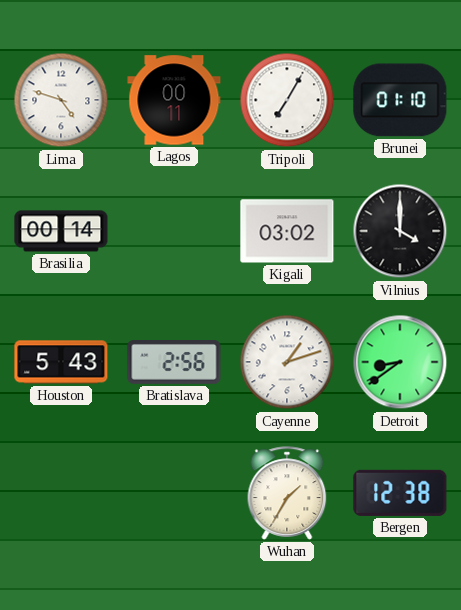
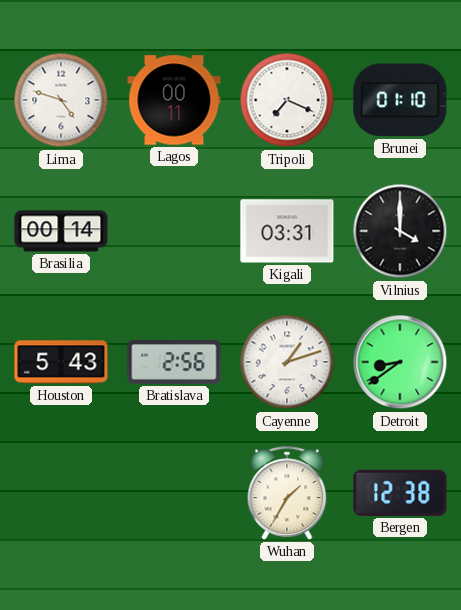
Tripoli: 7:05 -> 7:19
Kigali: 03:02 -> 03:31
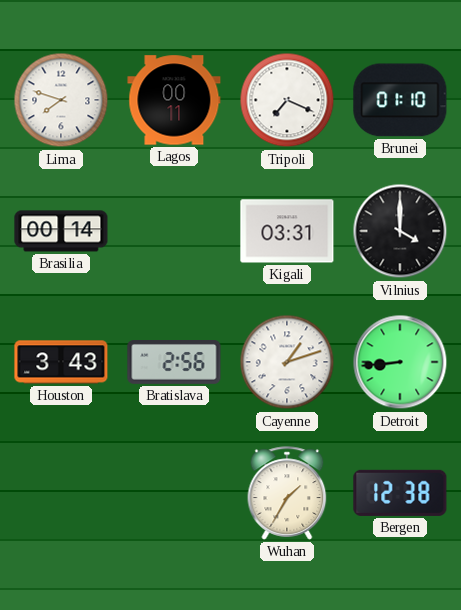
Lima: 4:48 -> 7:48
Houston: 5:43 -> 3:43
Detroit: 8:39 -> 8:44
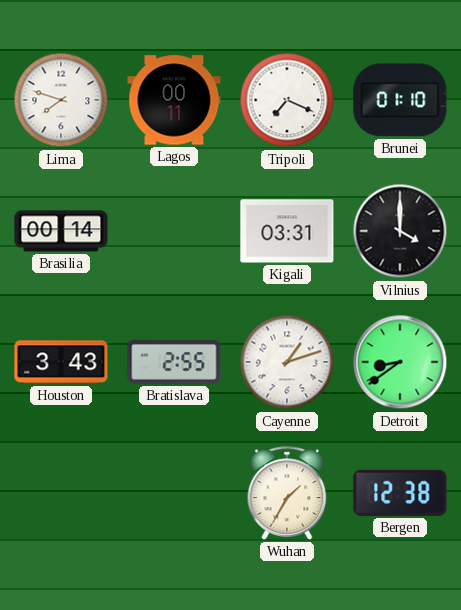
Bratislava: 2:56 -> 2:55
Detroit: 8:44 -> 8:39
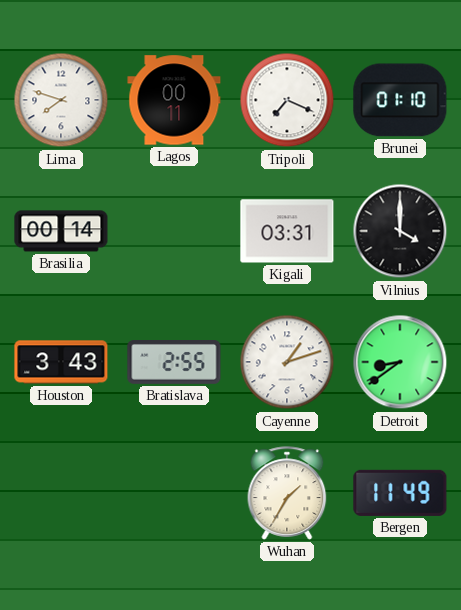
Bergen: 12:38 -> 11:49
